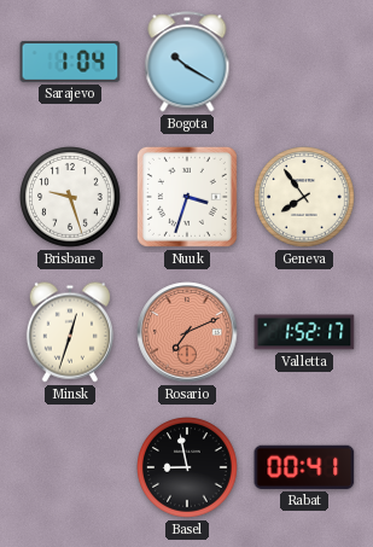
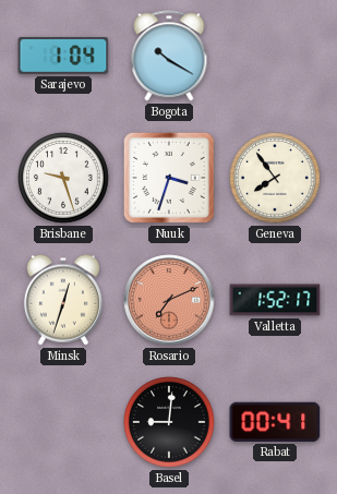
Basel: 8:58 -> 9:01
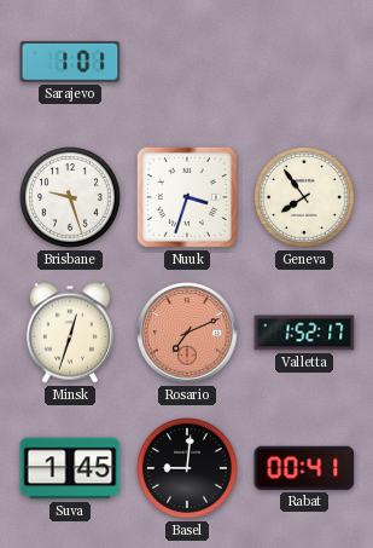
Sarajevo: 1:04 -> 1:01
Bogota: 10:20 -> none
Suva: none -> 1:45
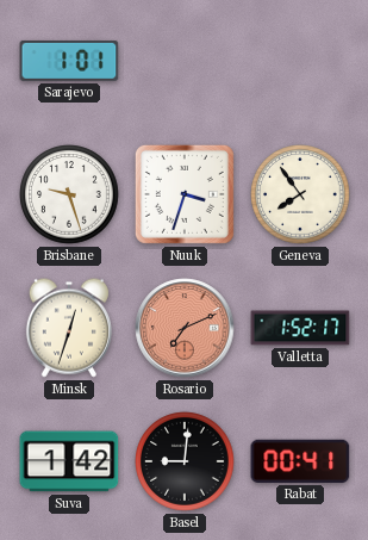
Suva: 1:45 -> 1:42
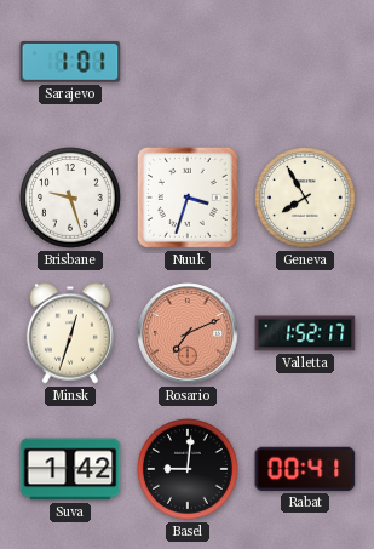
Geneva: 7:54 -> 7:55
